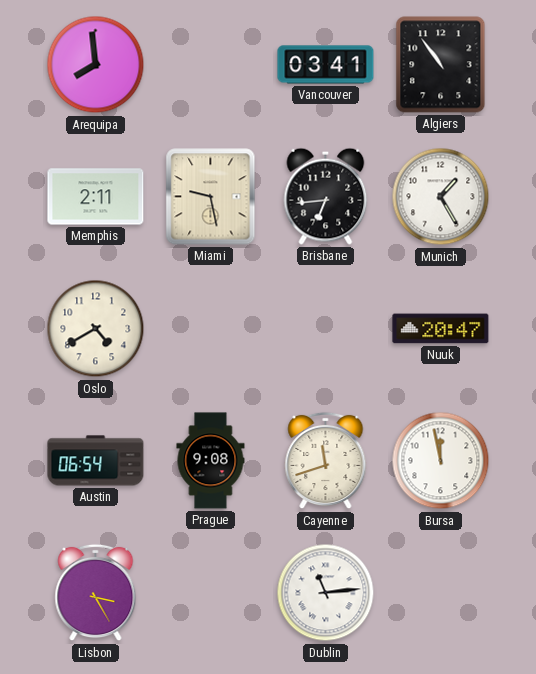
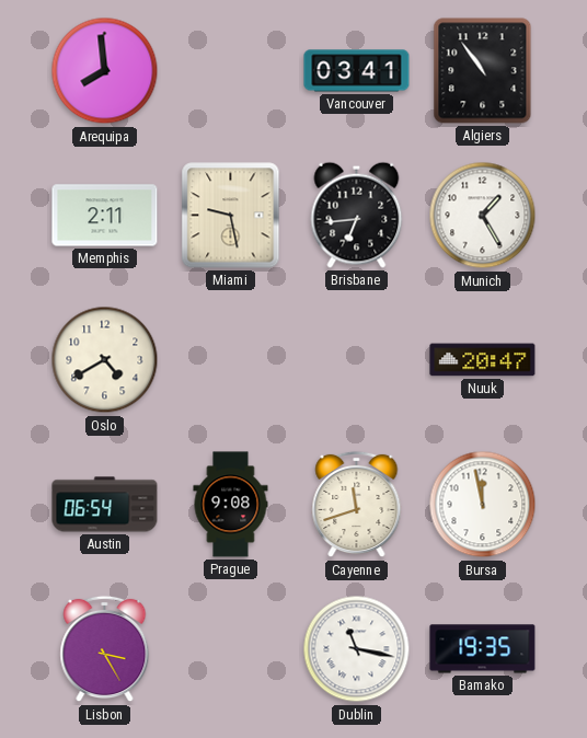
Dublin: 11:14 -> 11:17
Bamako: none -> 19:35
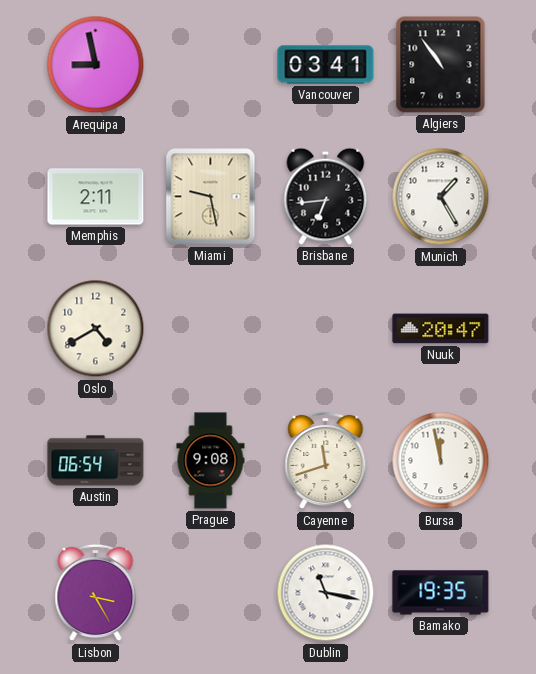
Arequipa: 7:59 -> 8:58
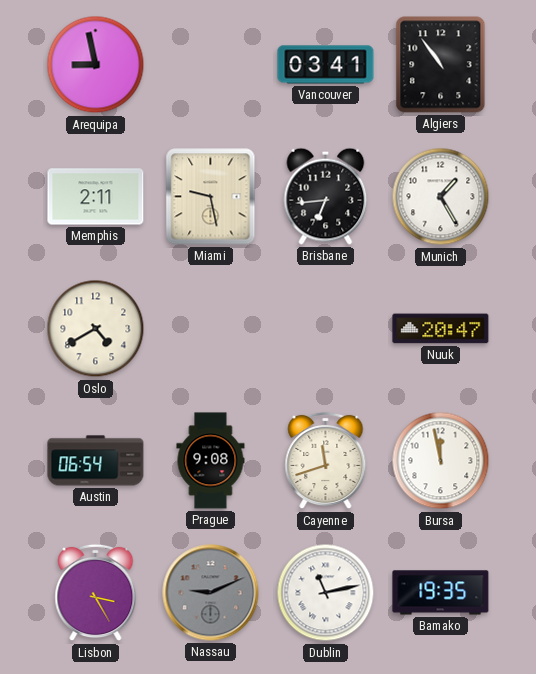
Nassau: none -> 9:11
Dublin: 11:17 -> 11:13
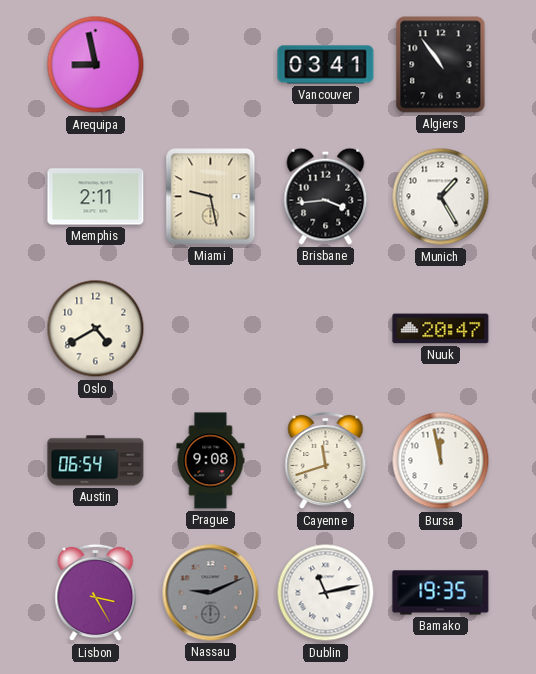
Brisbane: 6:44 -> 3:44
